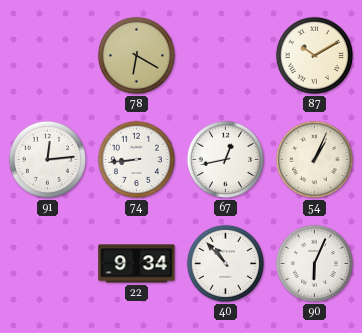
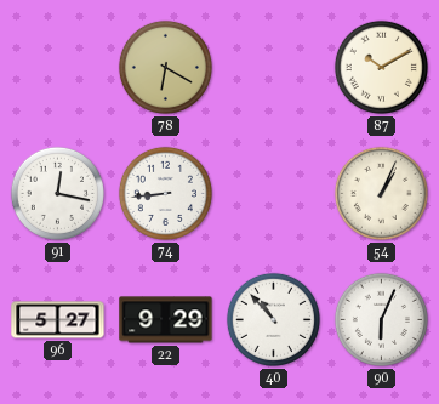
91: 12:14 -> 12:17
67: 12:43 -> none
96: none -> 5:27
22: 9:34 -> 9:29
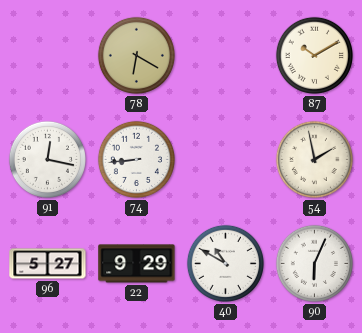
54: 1:04 -> 1:58
40: 10:53 -> 10:50
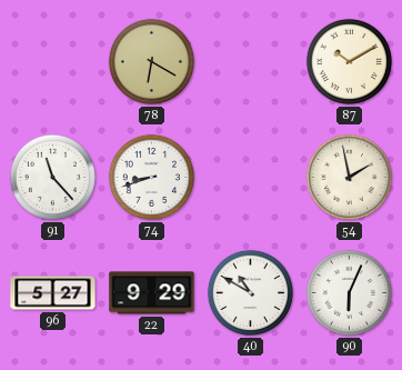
91: 12:17 -> 11:23
74: 8:44 -> 8:42
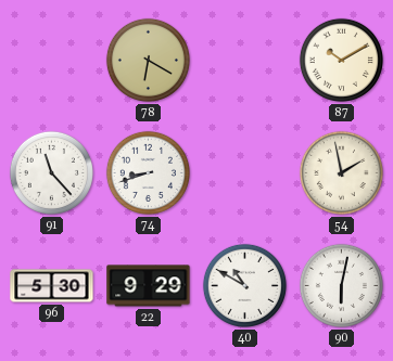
96: 5:27 -> 5:30
90: 6:04 -> 6:02
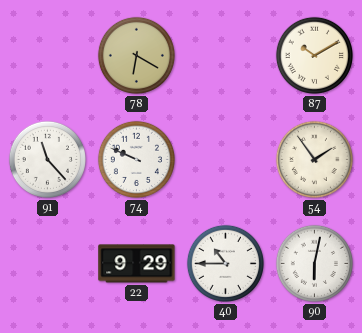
74: 8:42 -> 9:49
54: 1:58 -> 1:54
96: 5:30 -> none
40: 10:50 -> 10:45
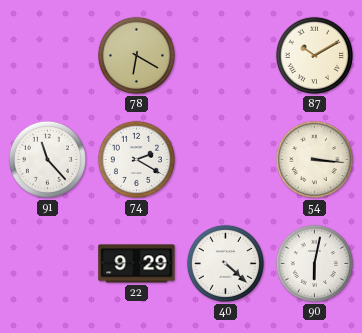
74: 9:49 -> 2:20
54: 1:54 -> 3:16
40: 10:45 -> 4:22
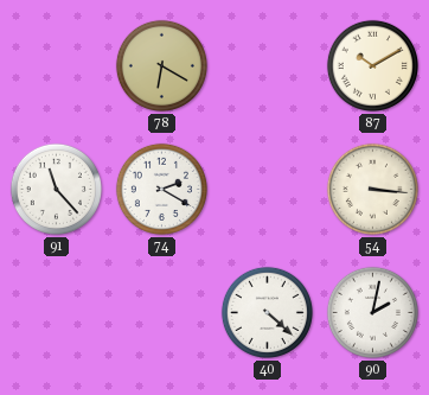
22: 9:29 -> none
90: 6:02 -> 2:02
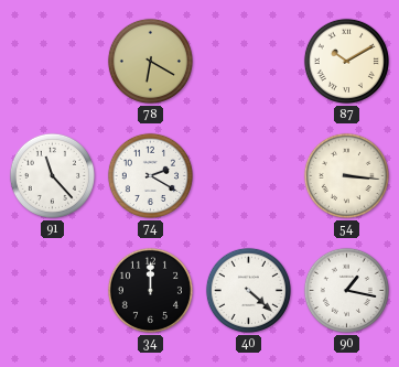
34: none -> 12:00
90: 2:02 -> 1:17
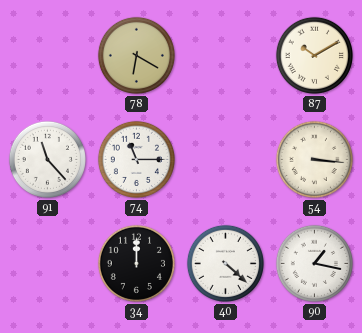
74: 2:20 -> 11:15
